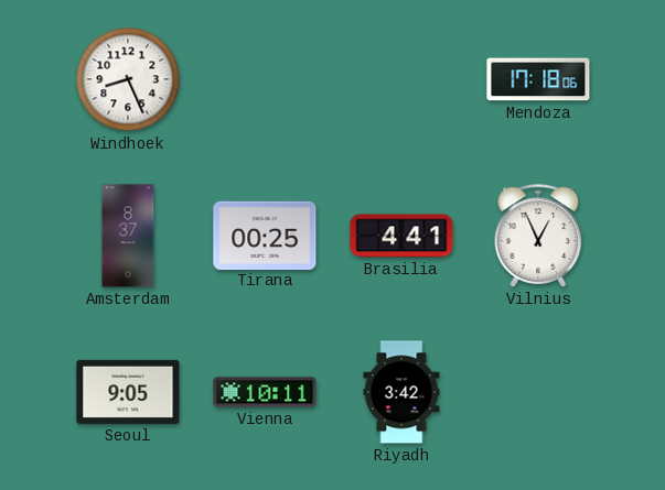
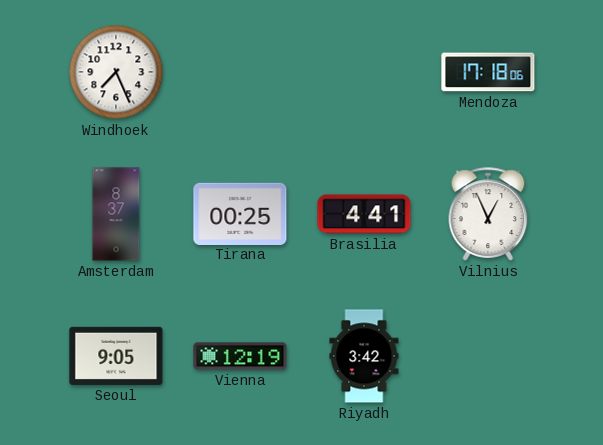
Windhoek: 8:26 -> 7:26
Vienna: 10:11 -> 12:19
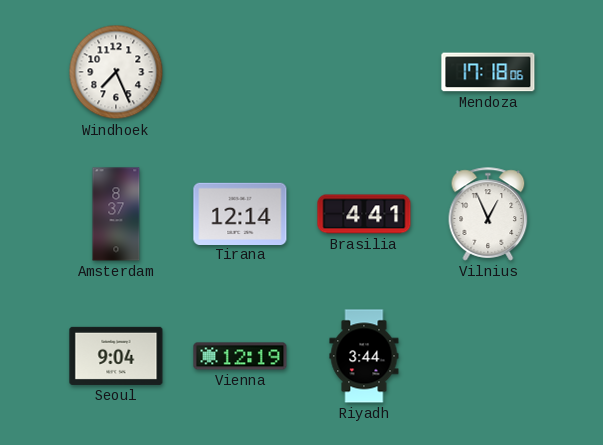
Tirana: 00:25 -> 12:14
Seoul: 9:05 -> 9:04
Riyadh: 3:42 -> 3:44
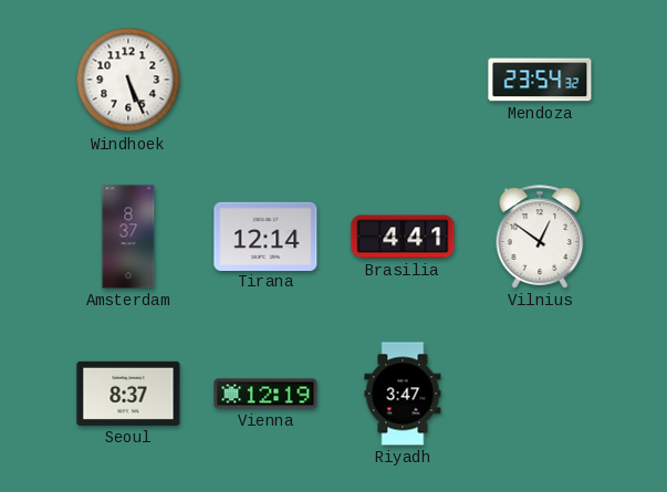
Windhoek: 7:26 -> 5:26
Mendoza: 17:18 -> 23:54
Vilnius: 12:56 -> 12:51
Seoul: 9:04 -> 8:37
Riyadh: 3:44 -> 3:47
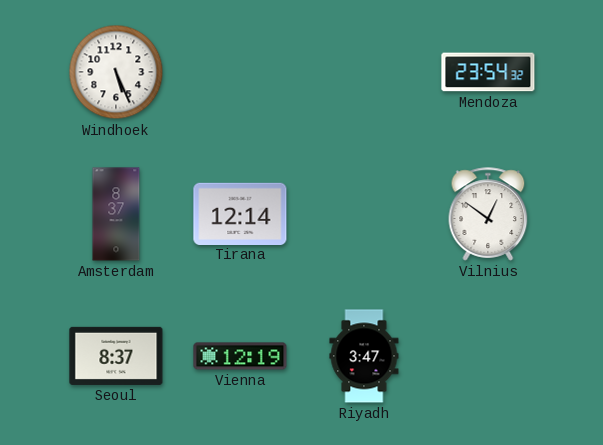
Brasilia: 4:41 -> none
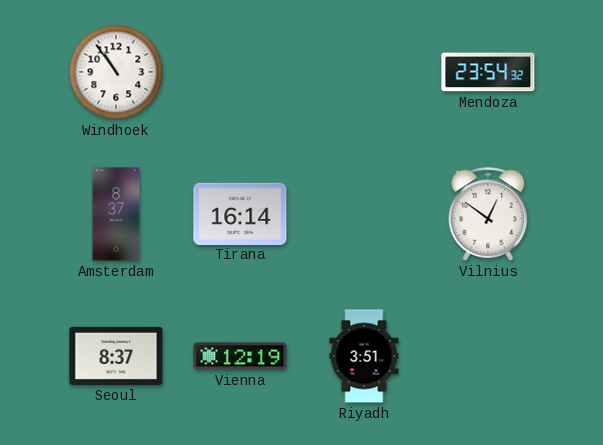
Windhoek: 5:26 -> 10:54
Tirana: 12:14 -> 16:14
Riyadh: 3:47 -> 3:51
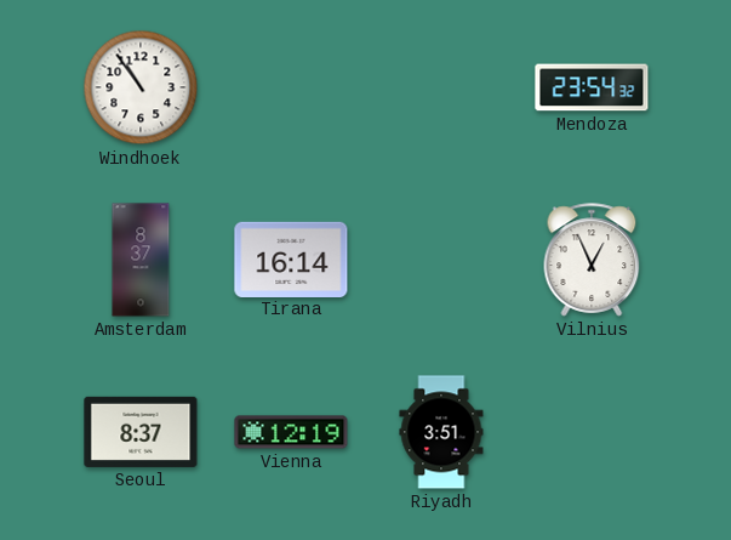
Vilnius: 12:51 -> 12:56
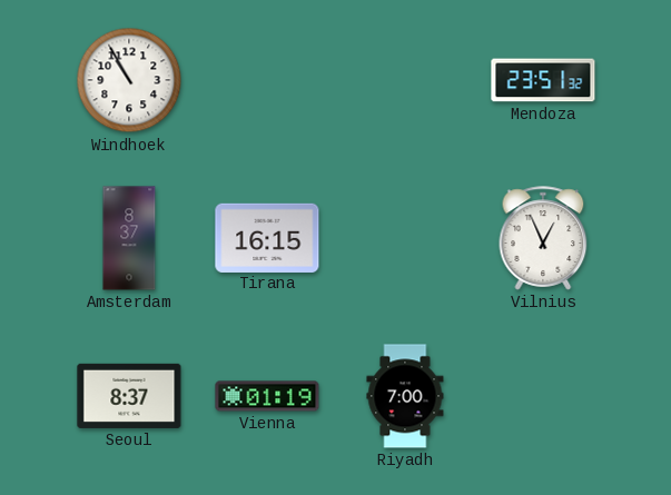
Windhoek: 10:54 -> 10:55
Mendoza: 23:54 -> 23:51
Tirana: 16:14 -> 16:15
Vienna: 12:19 -> 01:19
Riyadh: 3:51 -> 7:00
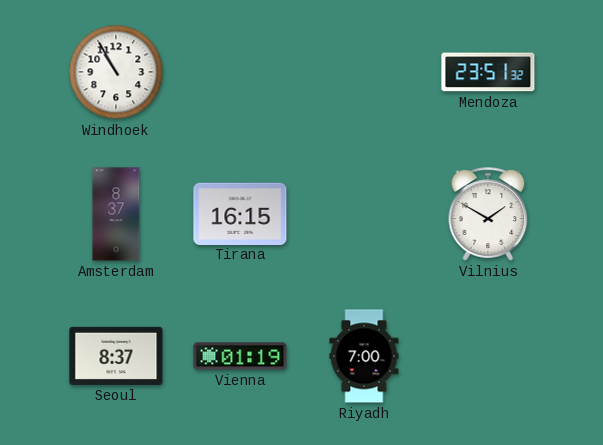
Vilnius: 12:56 -> 1:50
